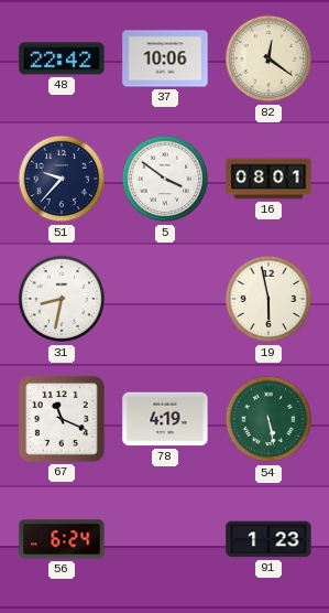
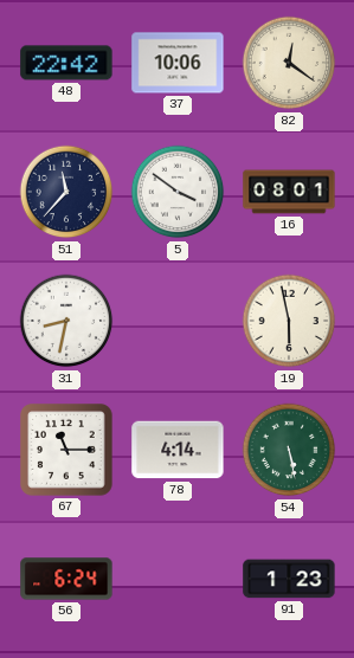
51: 9:37 -> 11:37
67: 11:19 -> 11:15
78: 4:19 -> 4:14
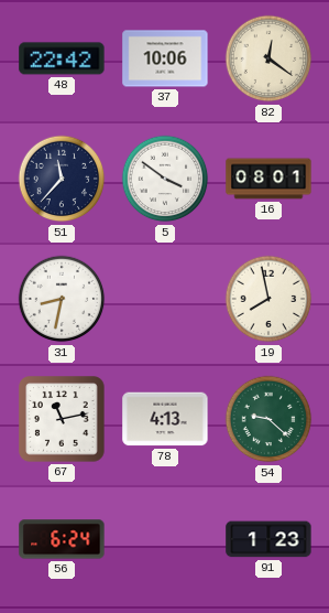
19: 5:58 -> 7:58
67: 11:15 -> 11:13
78: 4:14 -> 4:13
54: 5:28 -> 9:22
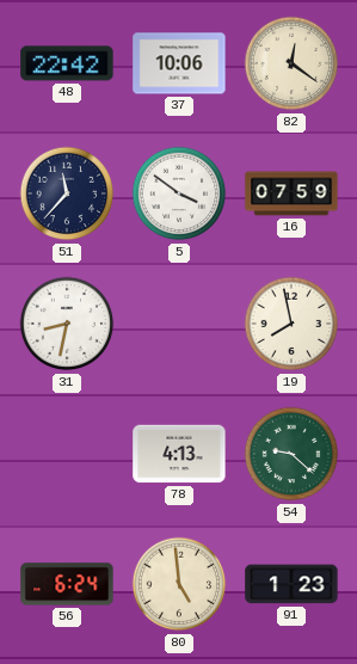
16: 08:01 -> 07:59
67: 11:13 -> none
80: none -> 4:59
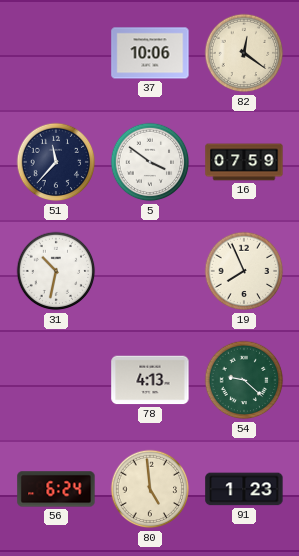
48: 22:42 -> none
31: 8:32 -> 10:32
19: 7:58 -> 7:56
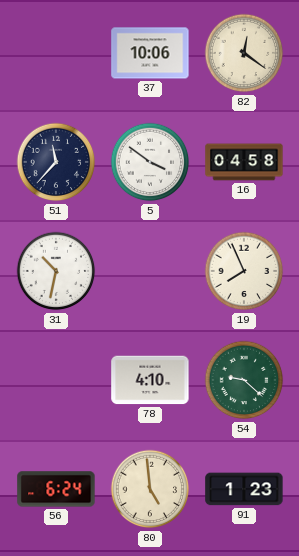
16: 07:59 -> 04:58
78: 4:13 -> 4:10
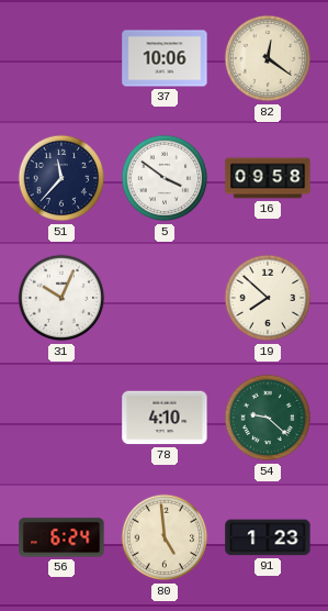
16: 04:58 -> 09:58
31: 10:32 -> 10:04
19: 7:56 -> 7:52
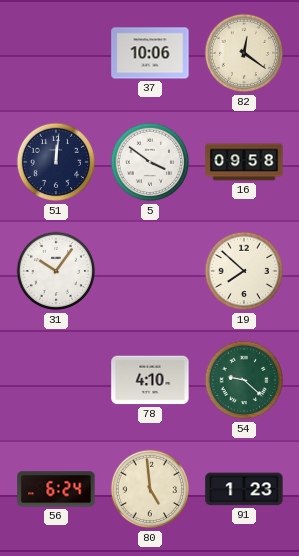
51: 11:37 -> 12:01
31: 10:04 -> 10:06
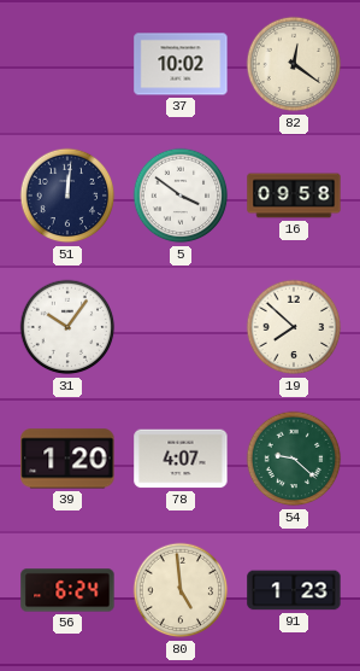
37: 10:06 -> 10:02
39: none -> 1:20
78: 4:10 -> 4:07
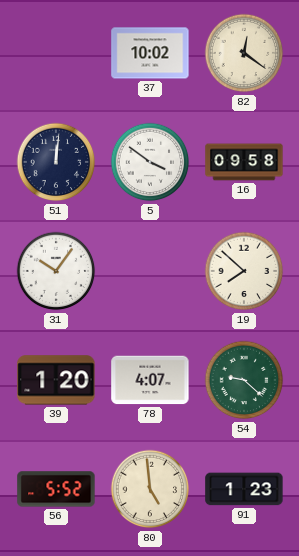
56: 6:24 -> 5:52
